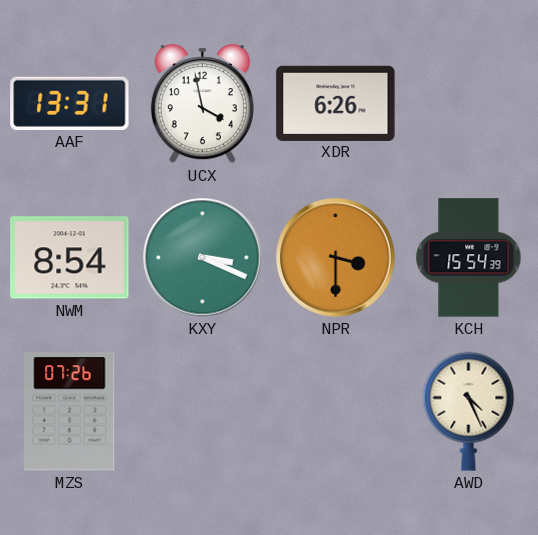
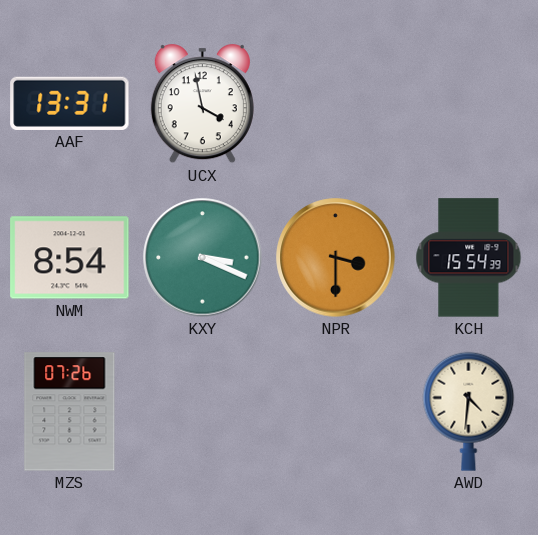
XDR: 6:26 -> none
AWD: 4:26 -> 4:31
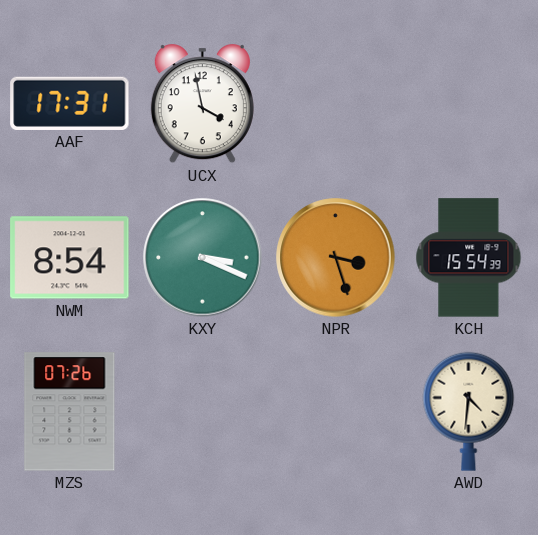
AAF: 13:31 -> 17:31
NPR: 3:30 -> 3:27
